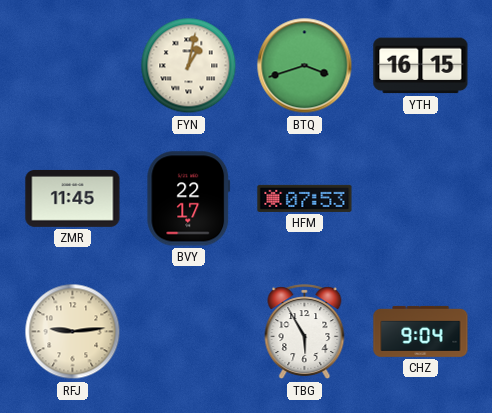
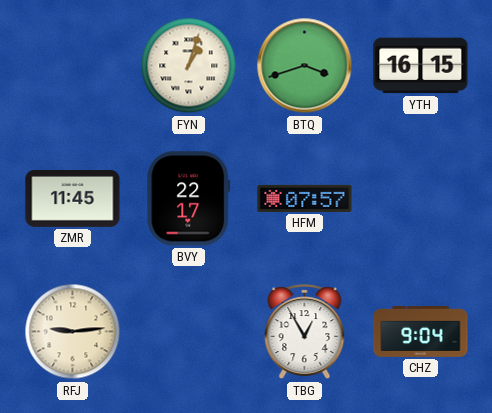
FYN: 1:02 -> 1:03
HFM: 07:53 -> 07:57
TBG: 5:55 -> 12:55
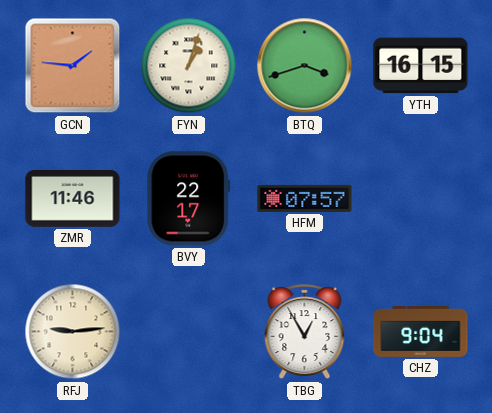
GCN: none -> 1:46
ZMR: 11:45 -> 11:46
